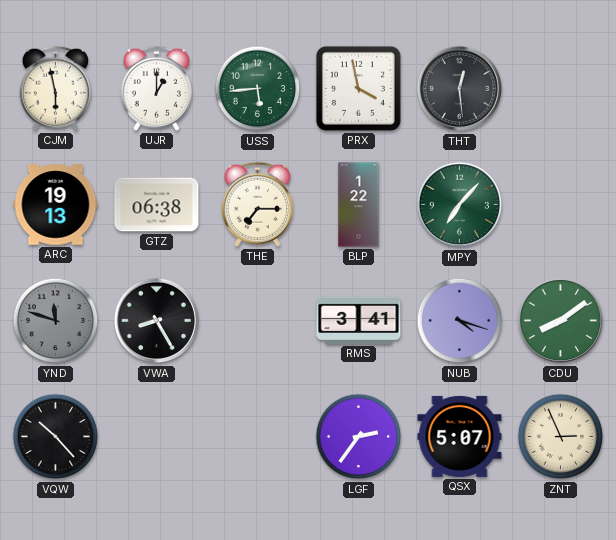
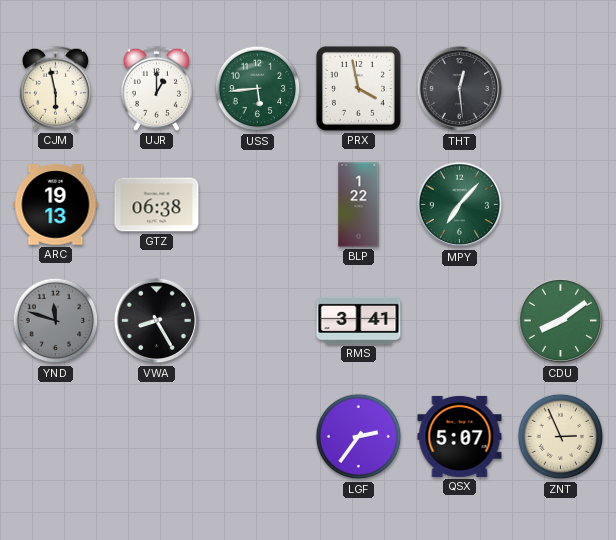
THE: 7:15 -> none
NUB: 4:18 -> none
VQW: 10:23 -> none
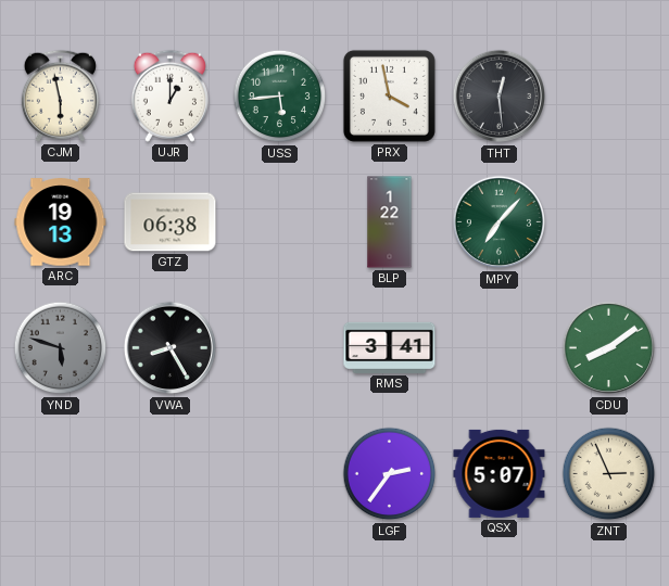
YND: 11:48 -> 5:48
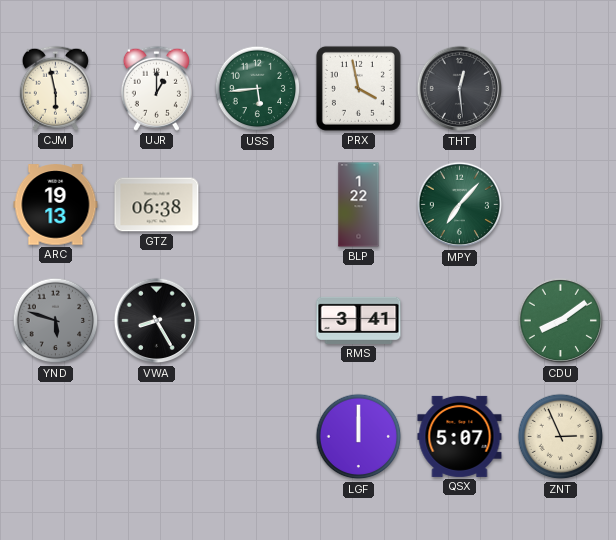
LGF: 2:36 -> 12:00
